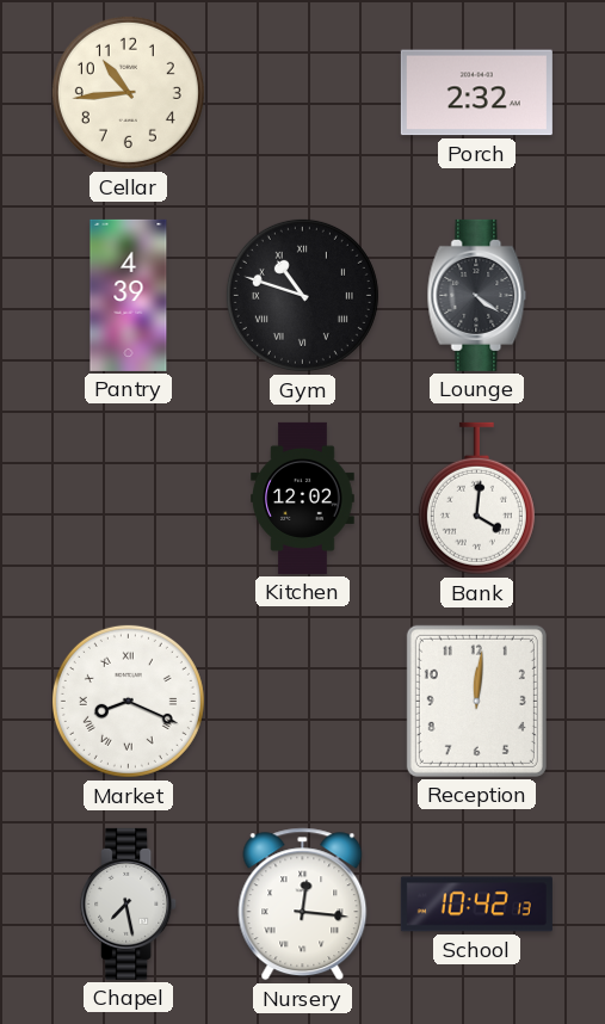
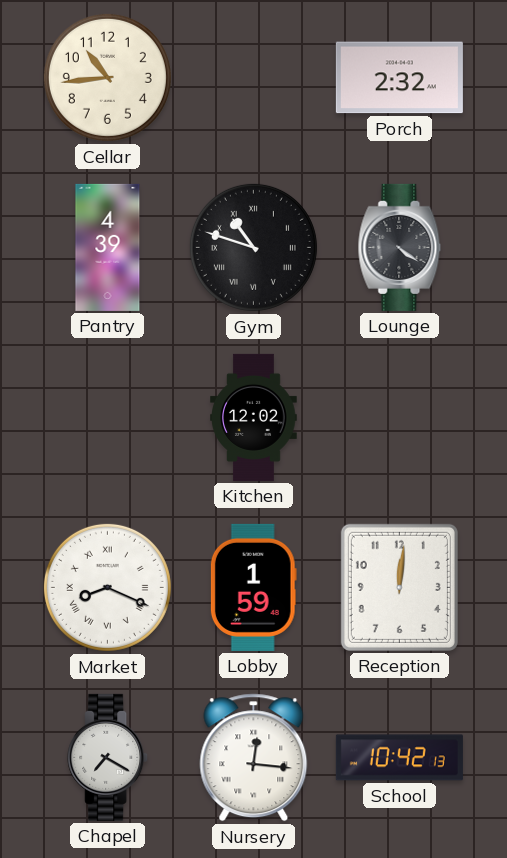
Bank: 4:01 -> none
Lobby: none -> 1:59
Chapel: 7:28 -> 7:20
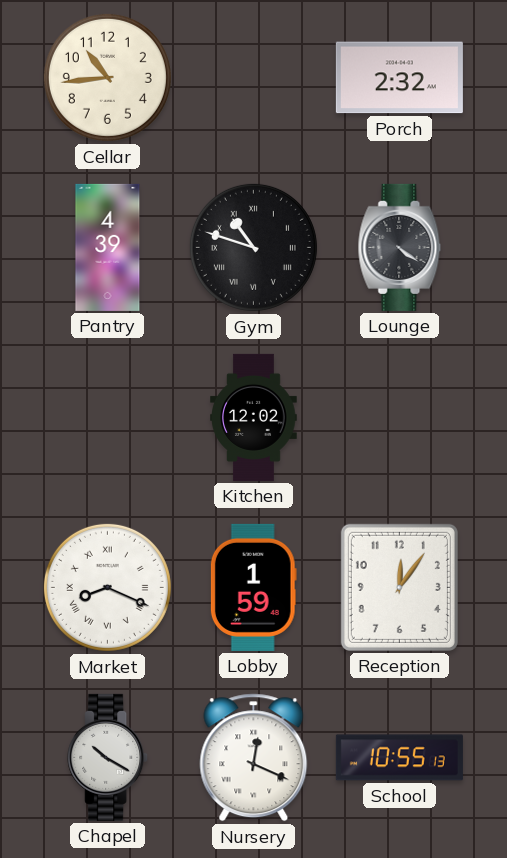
Reception: 12:01 -> 12:06
Chapel: 7:20 -> 10:20
Nursery: 12:16 -> 12:19
School: 10:42 -> 10:55
